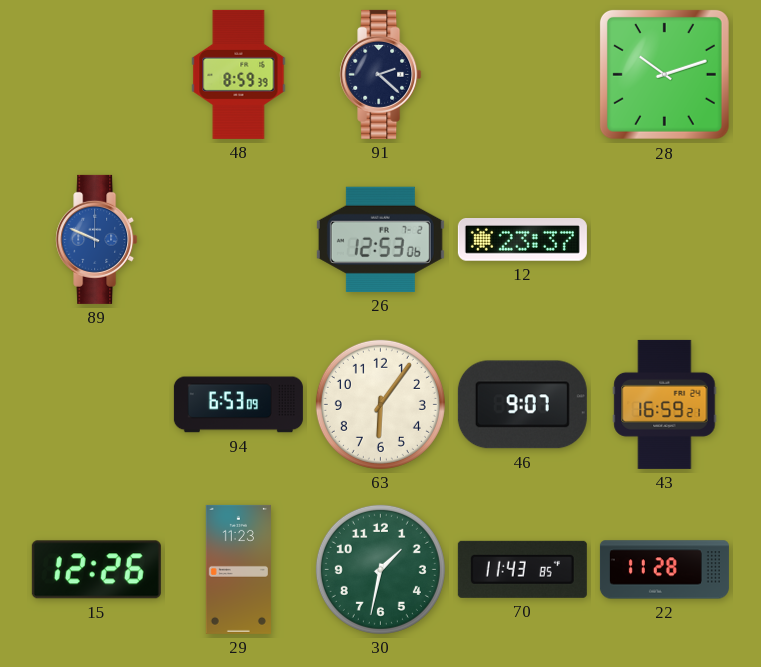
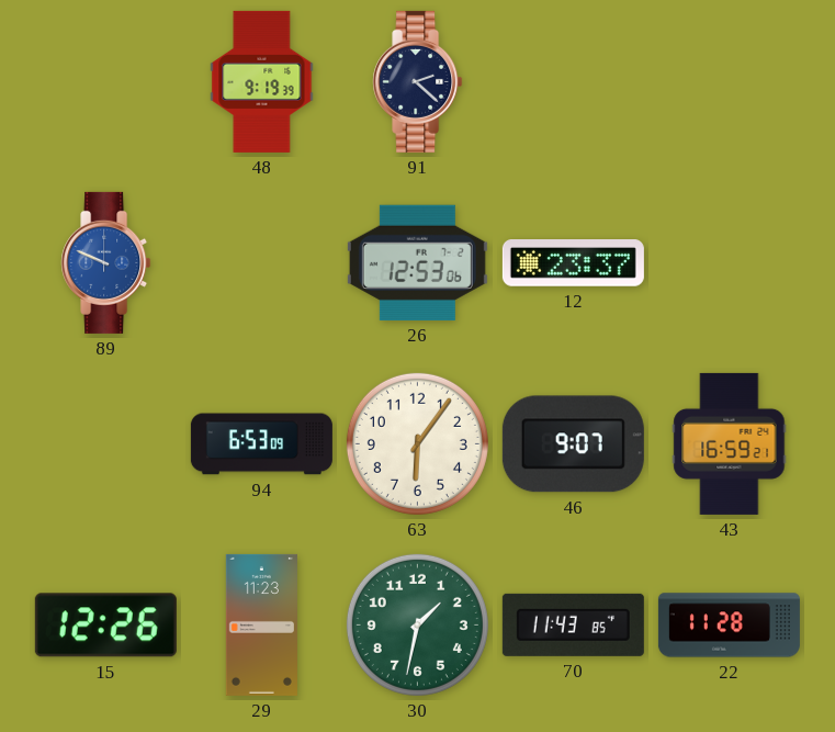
48: 8:59 -> 9:19
28: 10:12 -> none
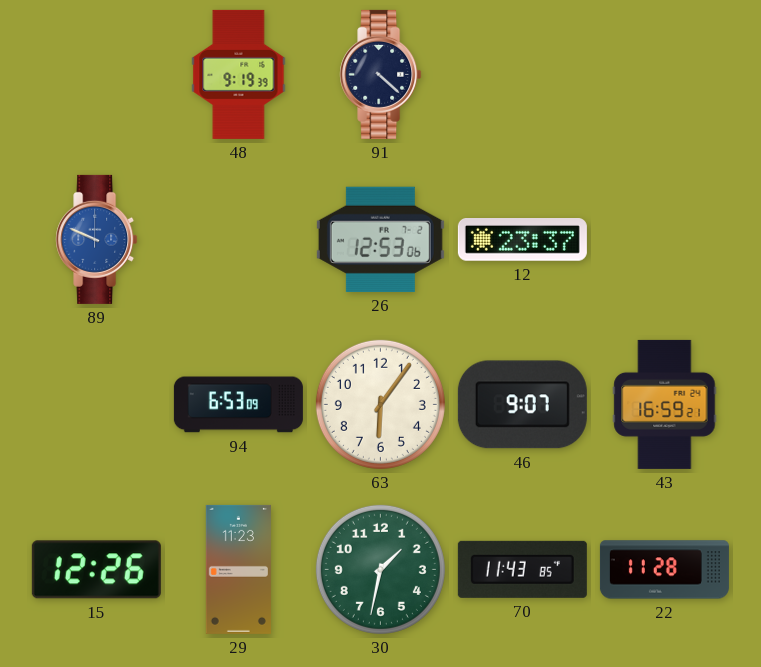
91: 2:22 -> 4:22
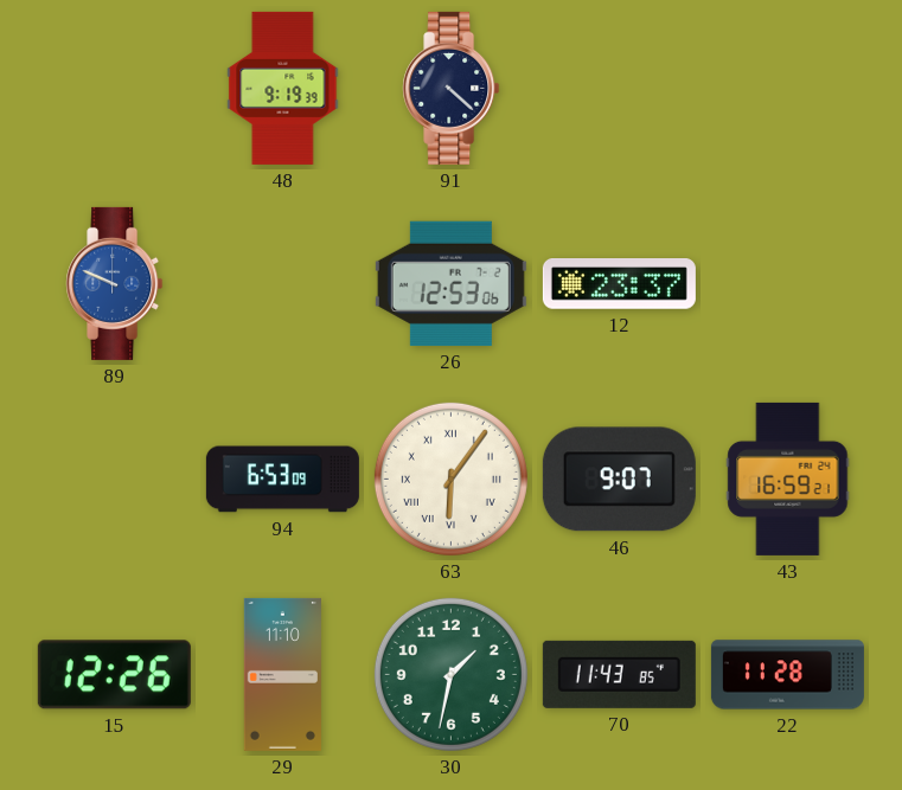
63 numerals: Arabic -> Roman
29: 11:23 -> 11:10
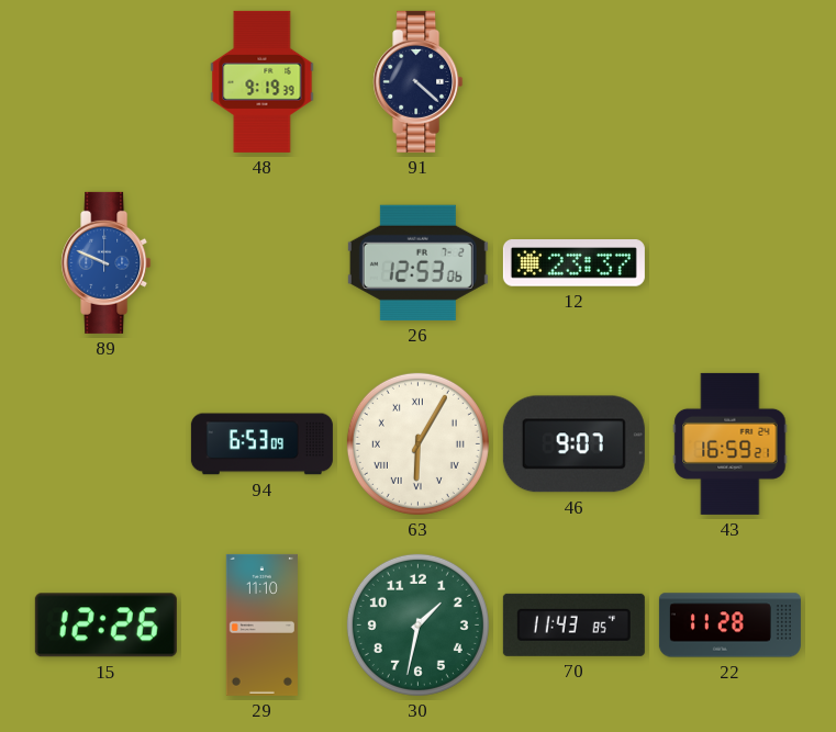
63: 6:06 -> 6:05
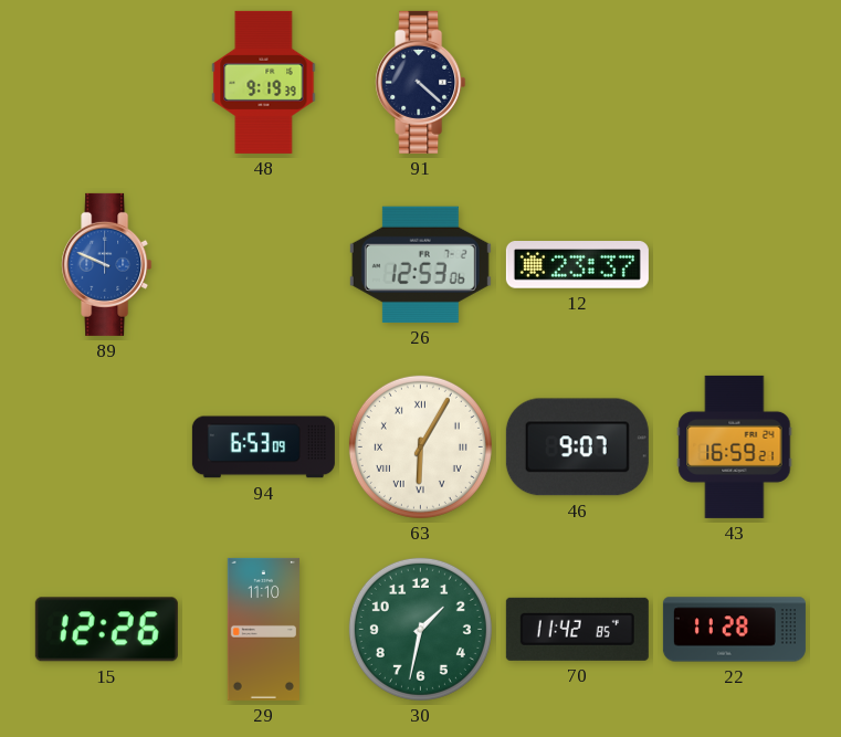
70: 11:43 -> 11:42
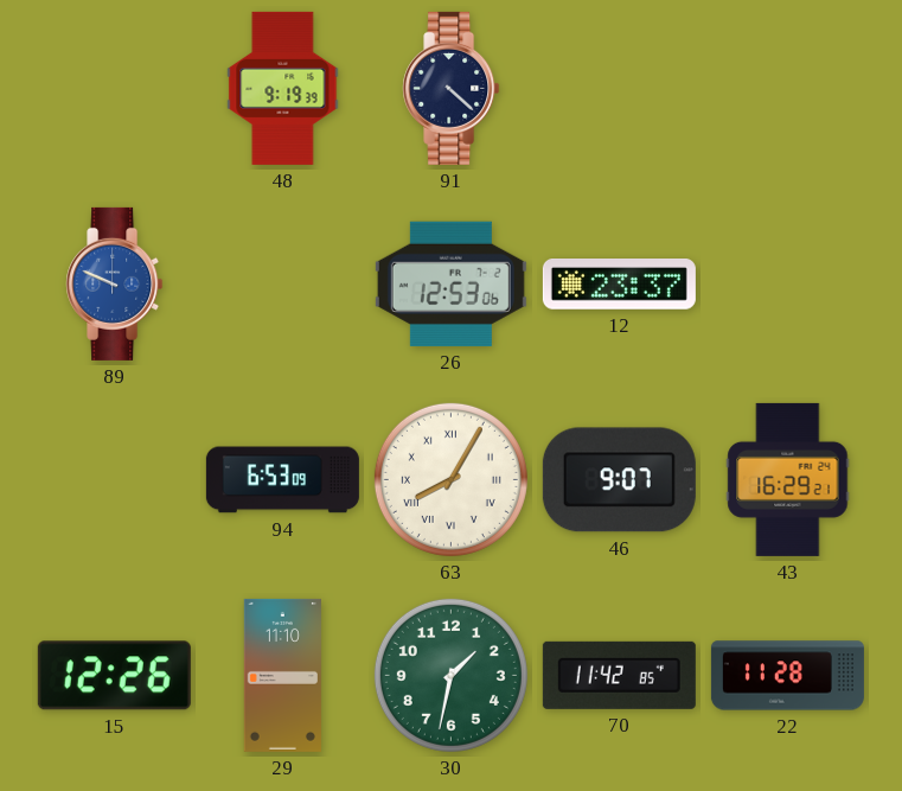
63: 6:05 -> 8:05
43: 16:59 -> 16:29
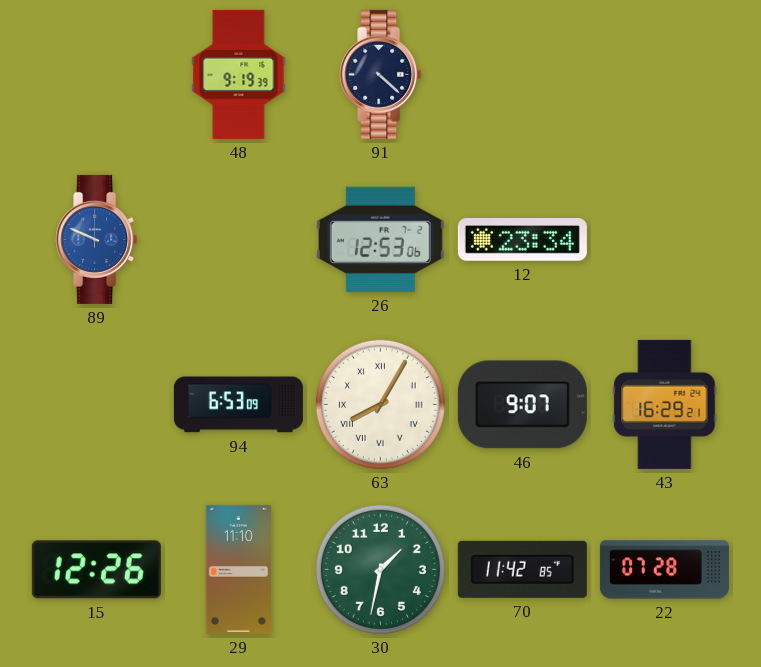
12: 23:37 -> 23:34
22: 11:28 -> 07:28
